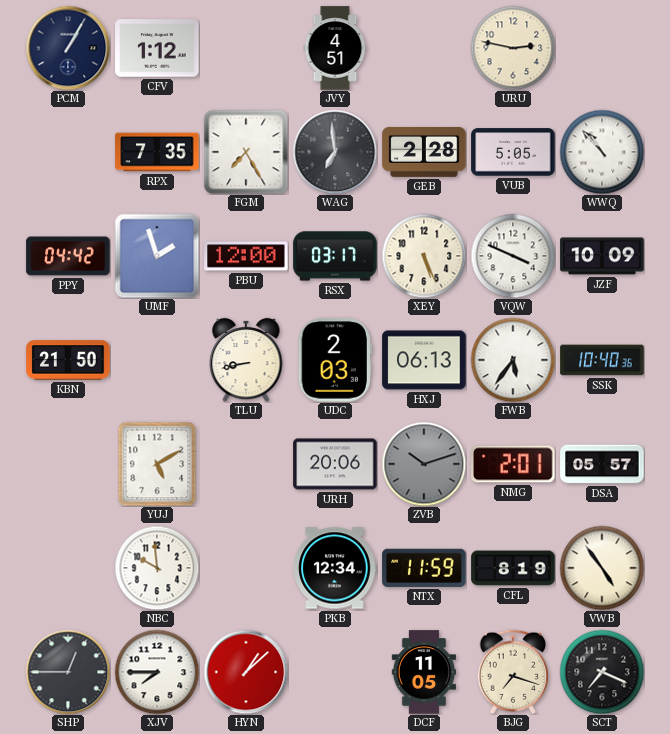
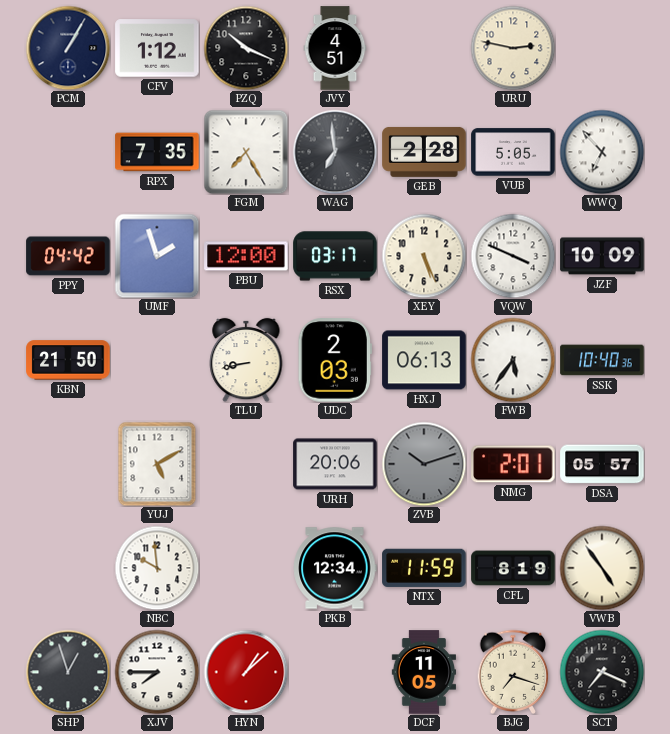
PZQ: none -> 10:19
WWQ: 10:53 -> 6:53
SHP: 12:45 -> 12:57
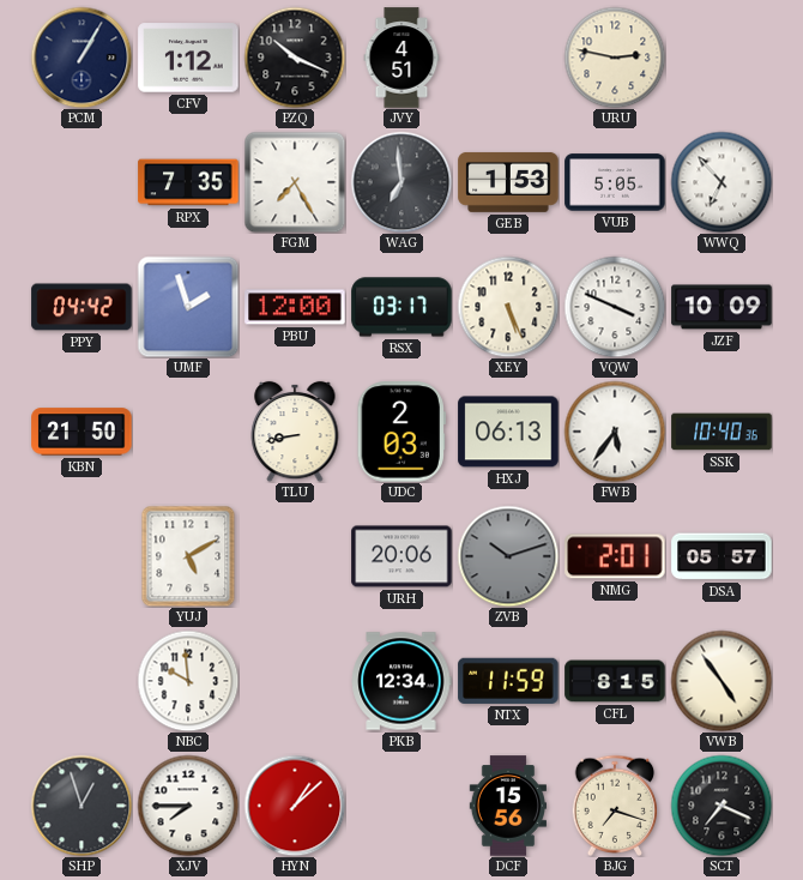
GEB: 2:28 -> 1:53
CFL: 8:19 -> 8:15
DCF: 11:05 -> 15:56
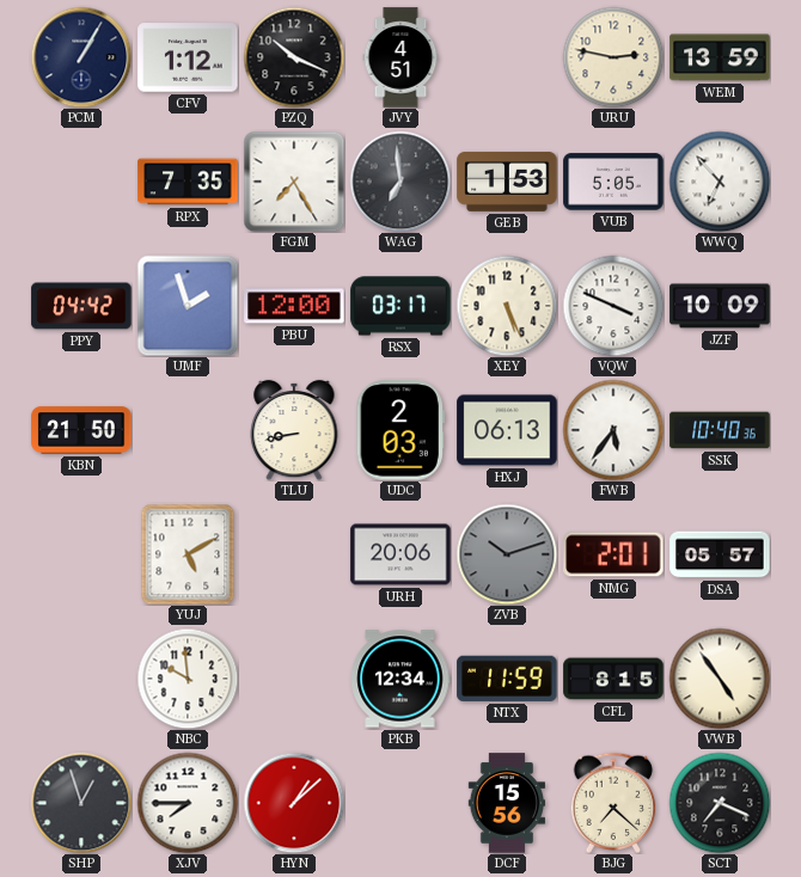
WEM: none -> 13:59
BJG: 7:18 -> 7:22
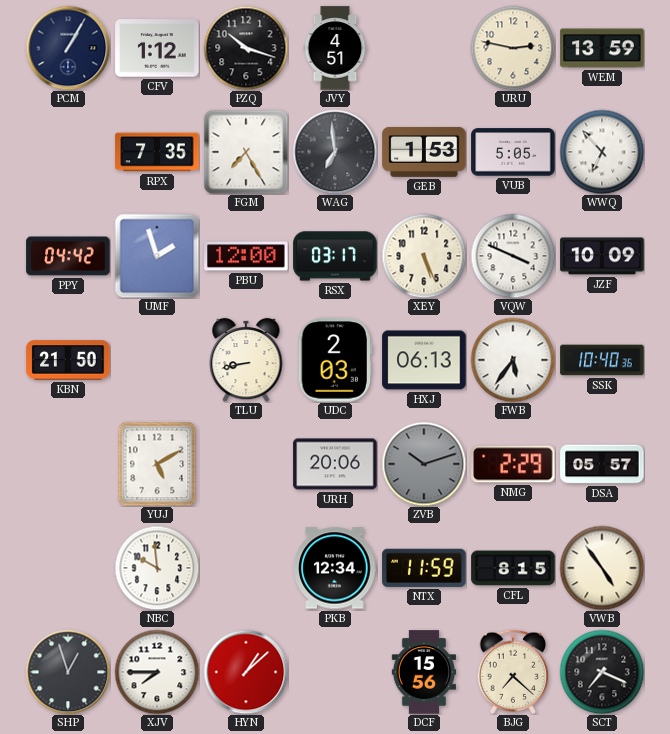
PZQ: 10:19 -> 10:18
NMG: 2:01 -> 2:29
